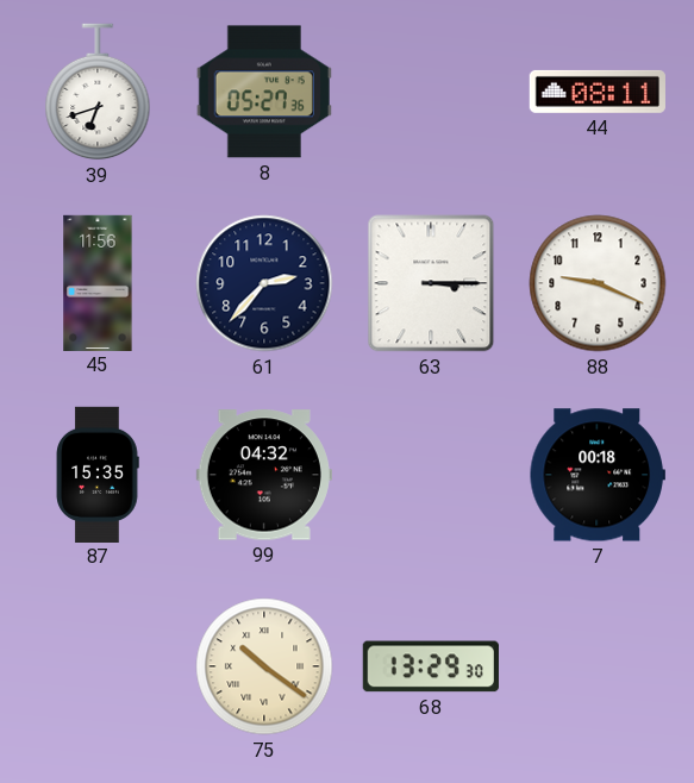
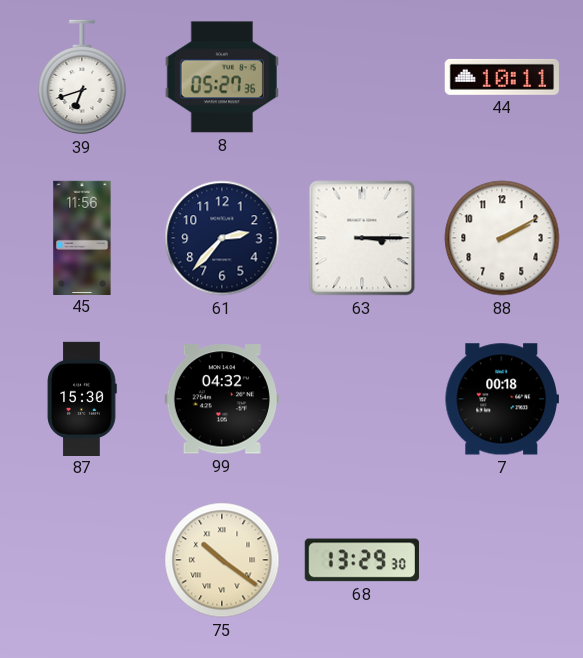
44: 08:11 -> 10:11
88: 9:19 -> 2:10
87: 15:35 -> 15:30
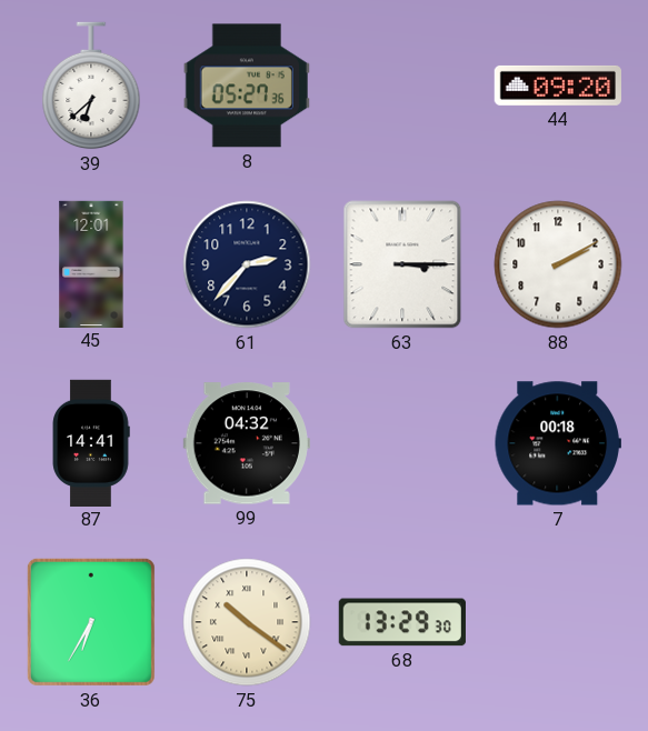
39: 6:42 -> 6:38
44: 10:11 -> 09:20
45: 11:56 -> 12:01
87: 15:30 -> 14:41
36: none -> 6:35
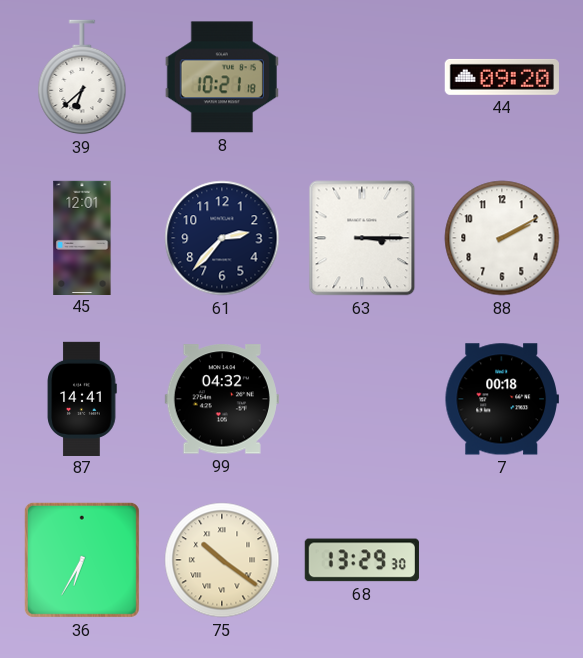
8: 05:27 -> 10:21
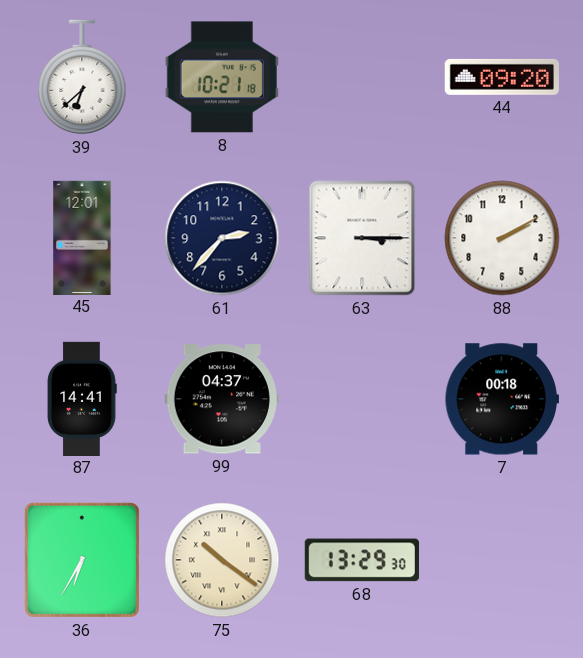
99: 04:32 -> 04:37
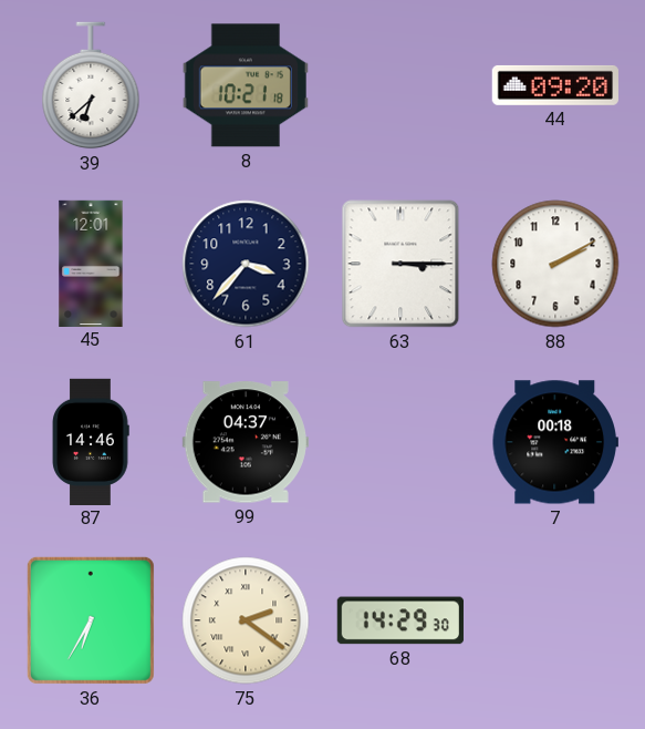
61: 2:37 -> 3:37
87: 14:41 -> 14:46
75: 10:21 -> 2:21
68: 13:29 -> 14:29
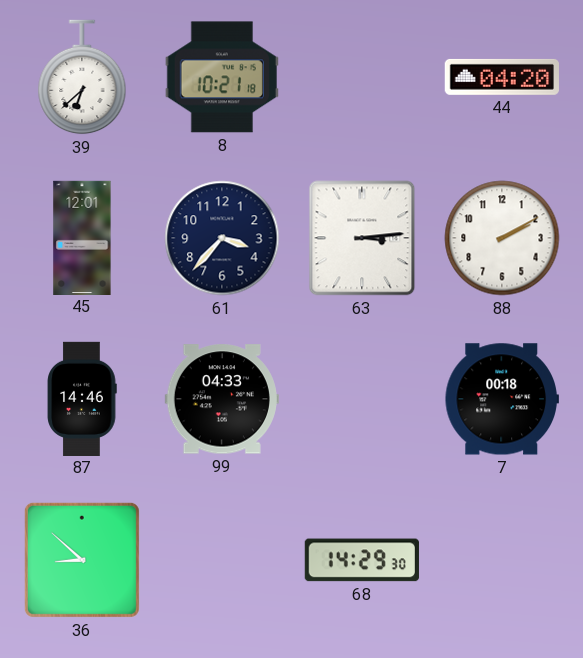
44: 09:20 -> 04:20
63: 3:15 -> 3:14
99: 04:37 -> 04:33
36: 6:35 -> 8:52
75: 2:21 -> none
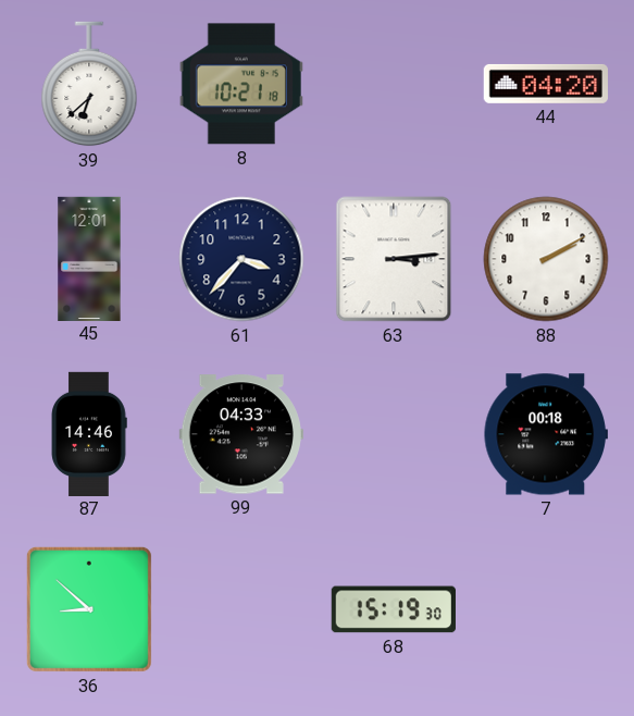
68: 14:29 -> 15:19
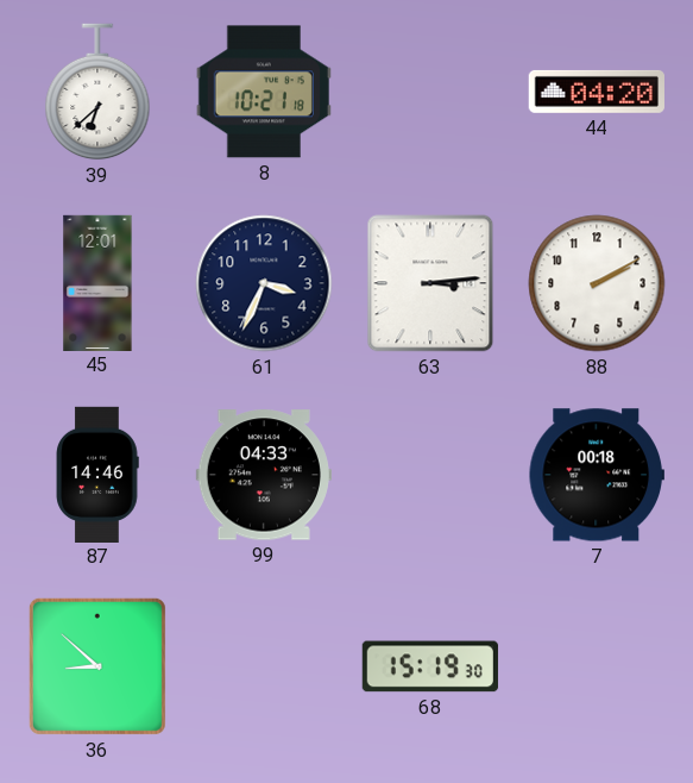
61: 3:37 -> 3:34
